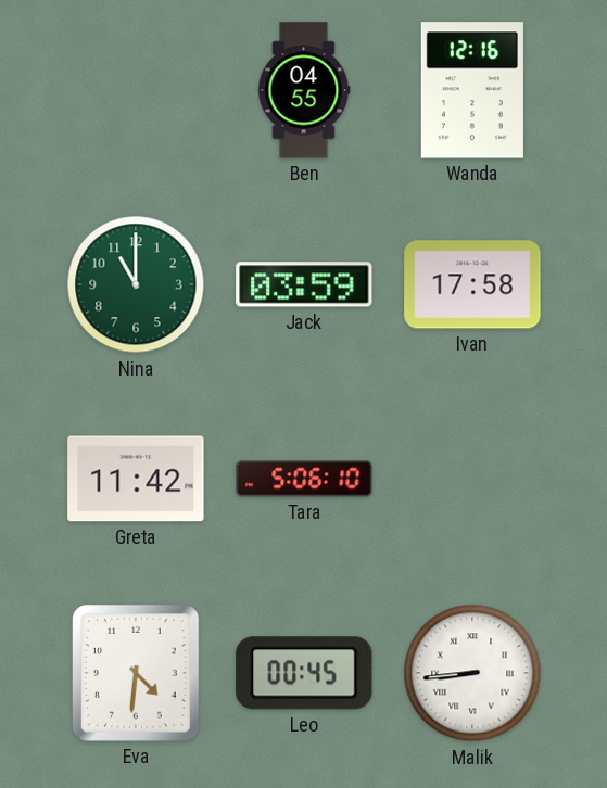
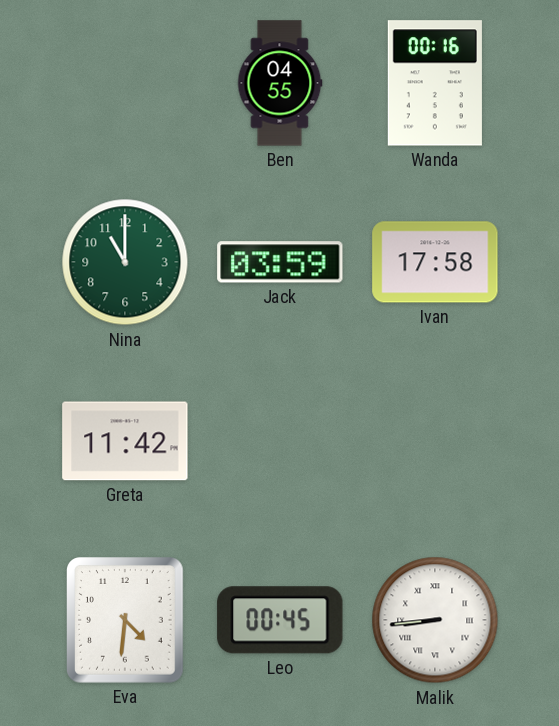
Wanda: 12:16 -> 00:16
Tara: 5:06 -> none
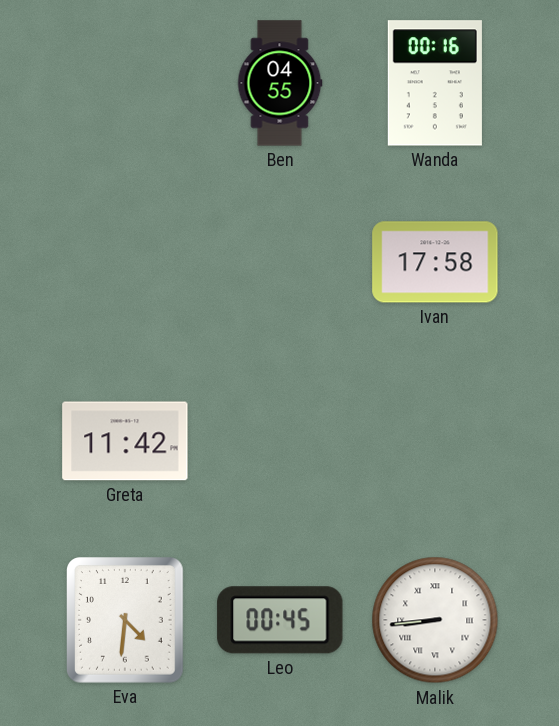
Nina: 11:00 -> none
Jack: 03:59 -> none
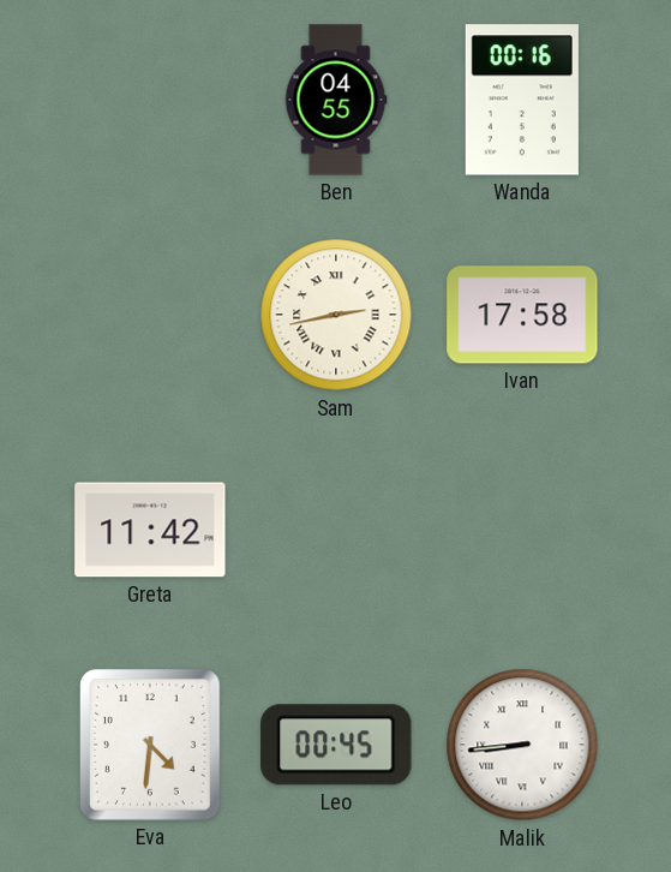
Sam: none -> 2:43
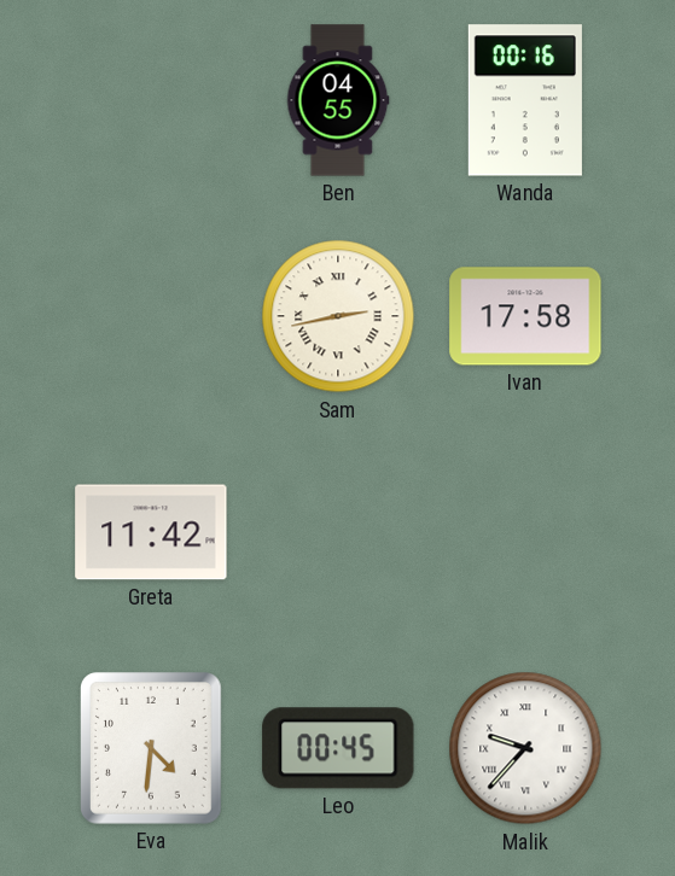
Malik: 8:44 -> 9:37
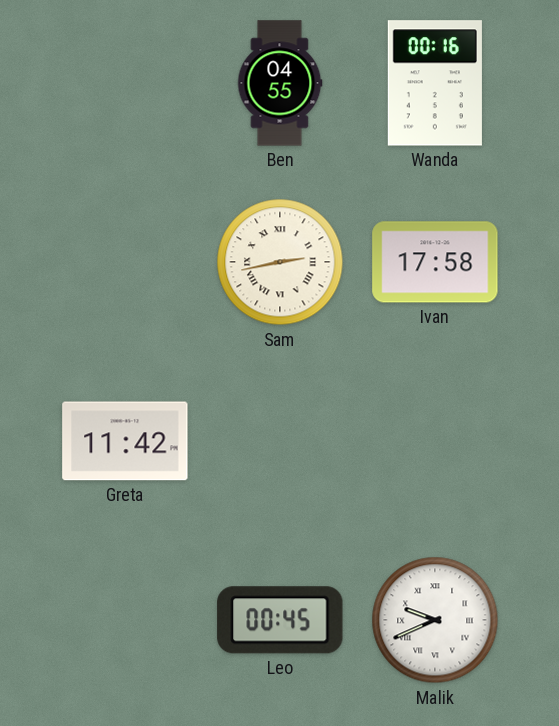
Eva: 4:31 -> none
Malik: 9:37 -> 9:41
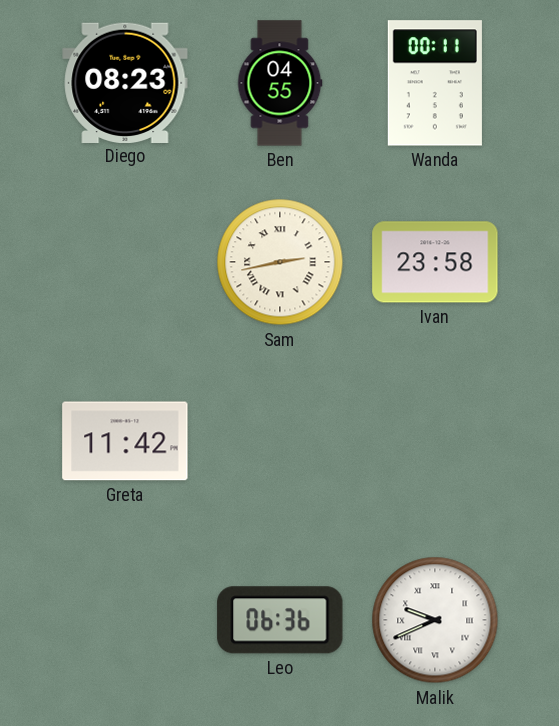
Diego: none -> 08:23
Wanda: 00:16 -> 00:11
Ivan: 17:58 -> 23:58
Leo: 00:45 -> 06:36
